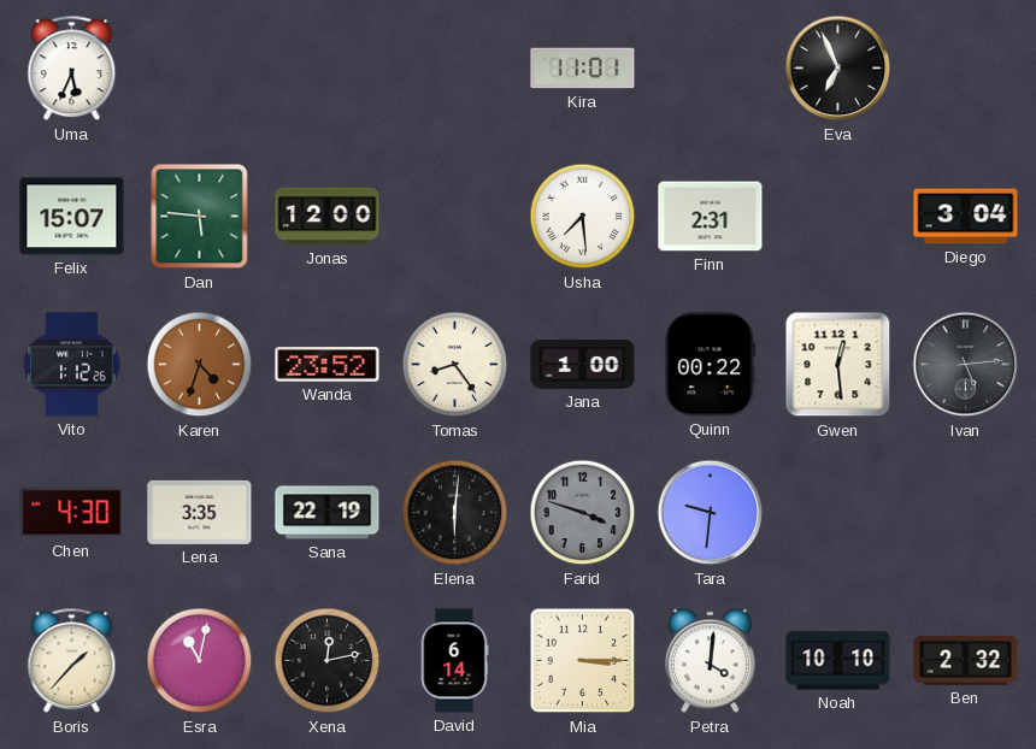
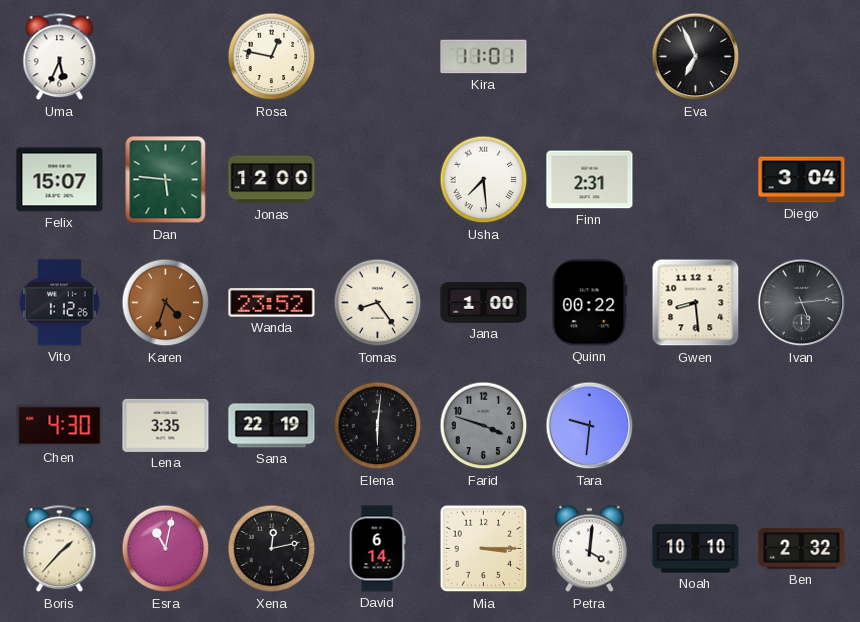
Rosa: none -> 12:47
Gwen: 12:29 -> 8:29
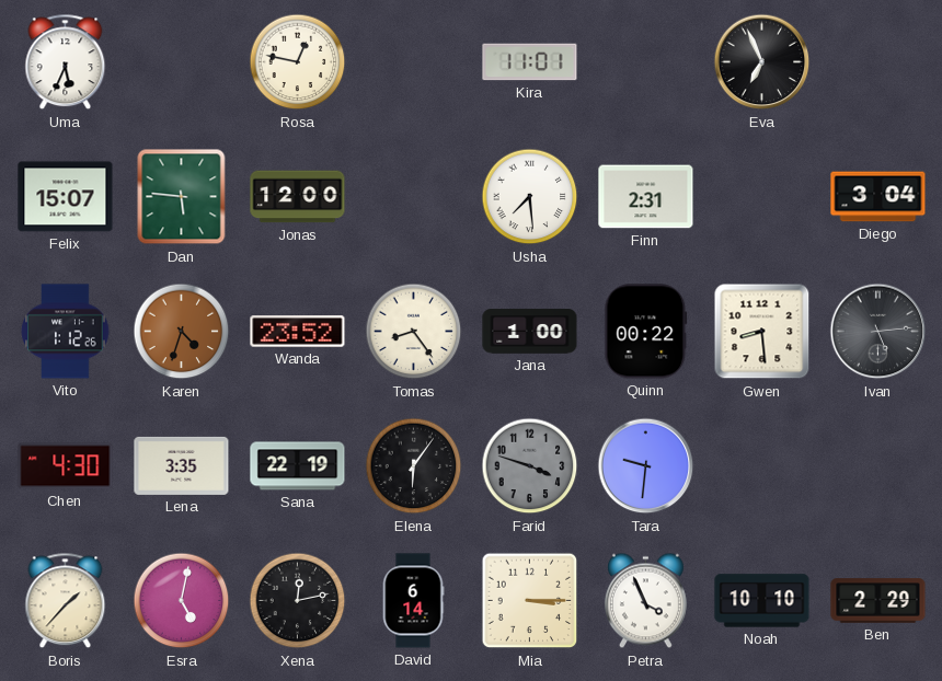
Elena: 6:01 -> 6:06
Esra: 11:02 -> 5:02
Petra: 4:01 -> 3:56
Ben: 2:32 -> 2:29
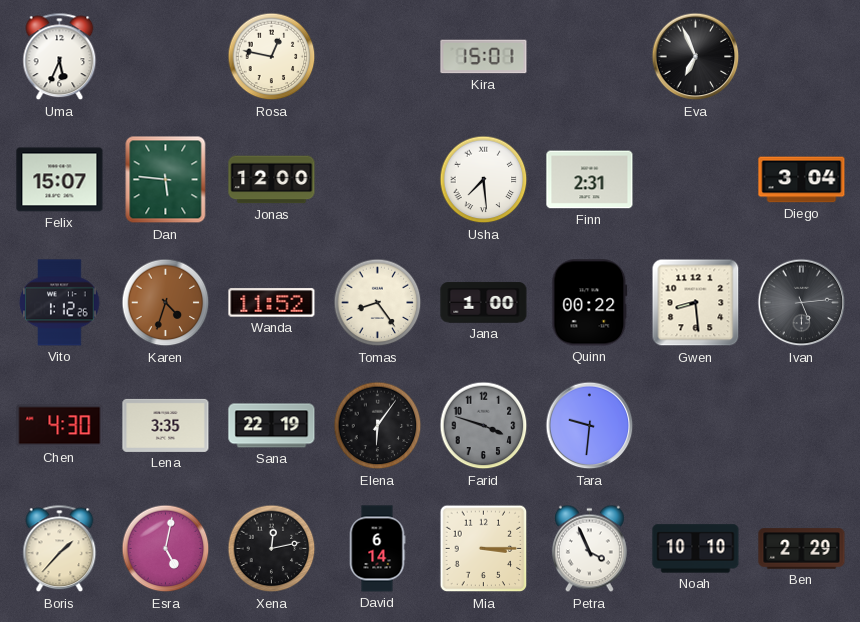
Kira: 11:01 -> 15:01
Wanda: 23:52 -> 11:52
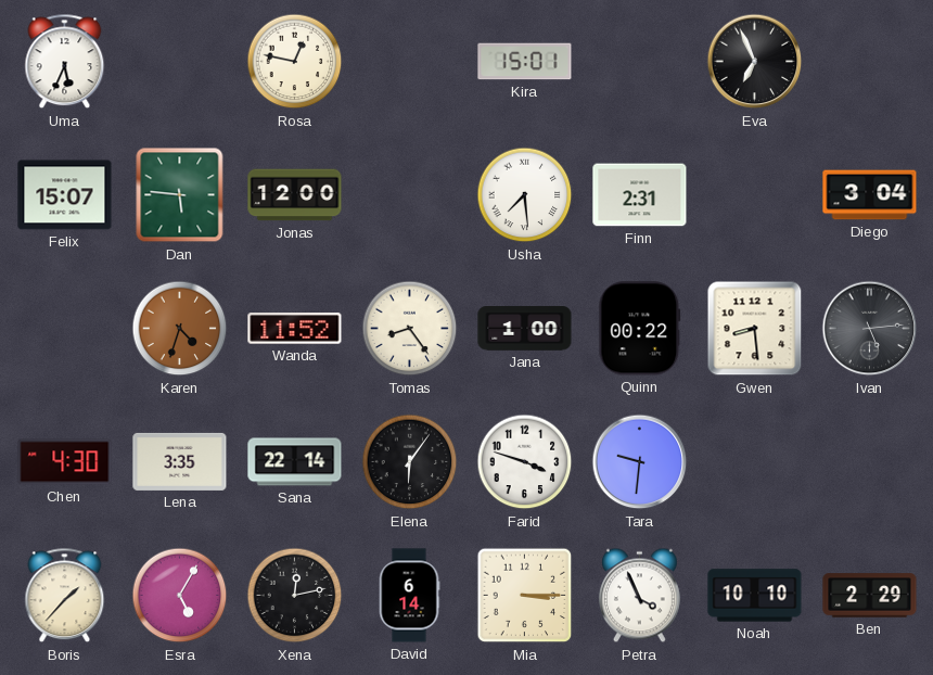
Vito: 1:12 -> none
Sana: 22:19 -> 22:14
Farid dial: grey -> white
Esra: 5:02 -> 5:05
